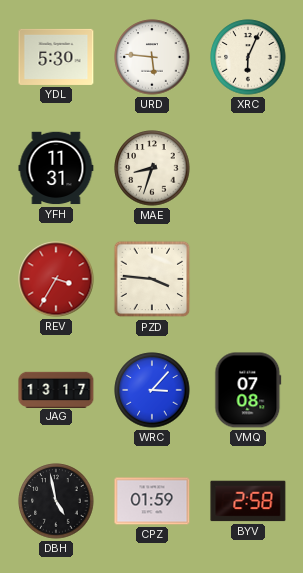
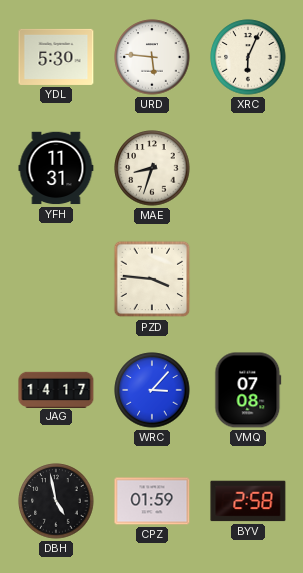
REV: 3:35 -> none
JAG: 13:17 -> 14:17
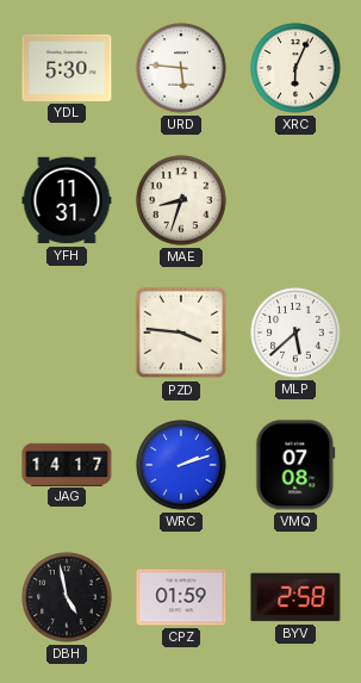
MLP: none -> 5:38
WRC: 3:07 -> 2:12
